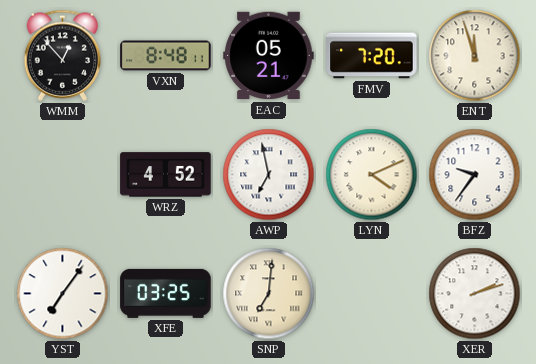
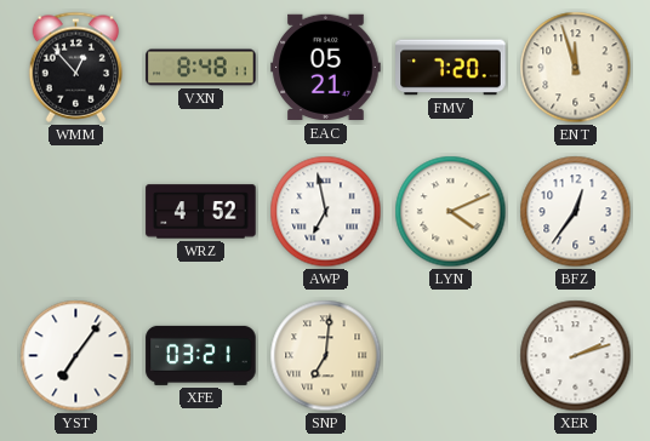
BFZ: 9:36 -> 12:36
XFE: 03:25 -> 03:21
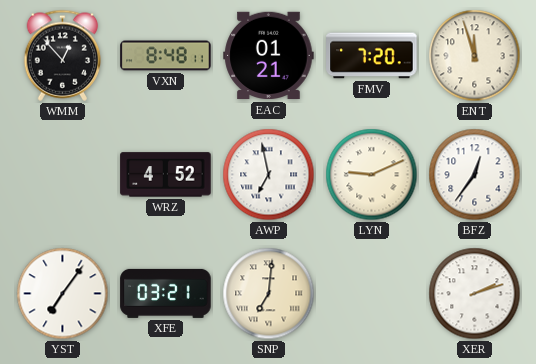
EAC: 05:21 -> 01:21
LYN: 4:11 -> 9:11
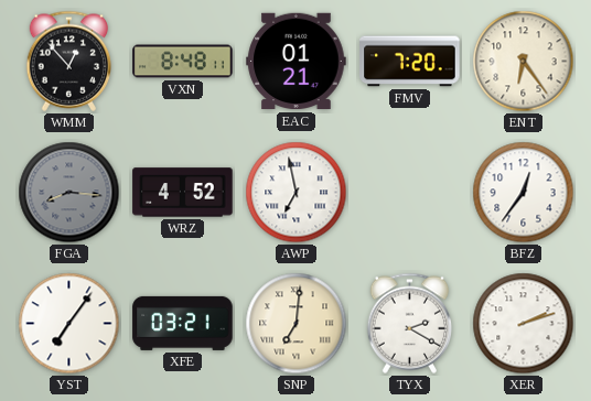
ENT: 11:57 -> 6:24
FGA: none -> 8:16
LYN: 9:11 -> none
TYX: none -> 2:20
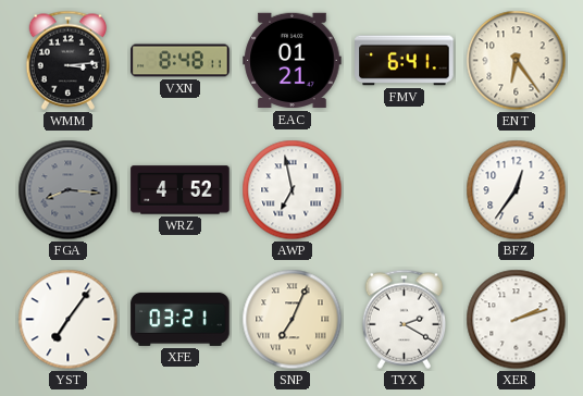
WMM: 12:53 -> 3:14
FMV: 7:20 -> 6:41
SNP: 7:01 -> 7:04
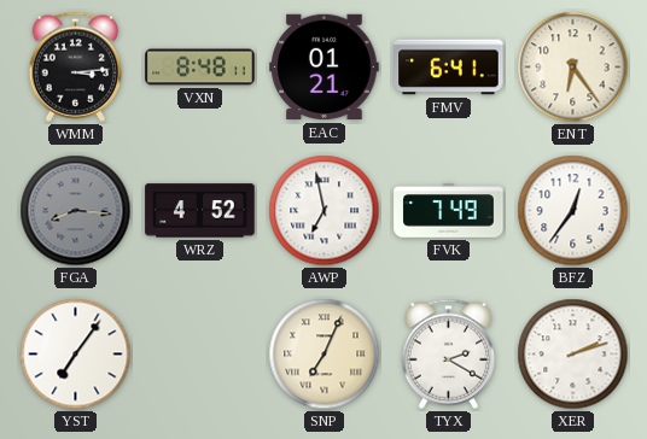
FVK: none -> 7:49
XFE: 03:21 -> none
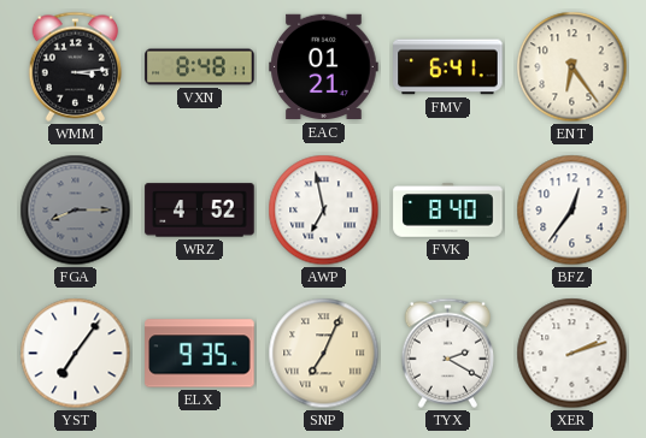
FGA: 8:16 -> 8:15
FVK: 7:49 -> 8:40
ELX: none -> 9:35
